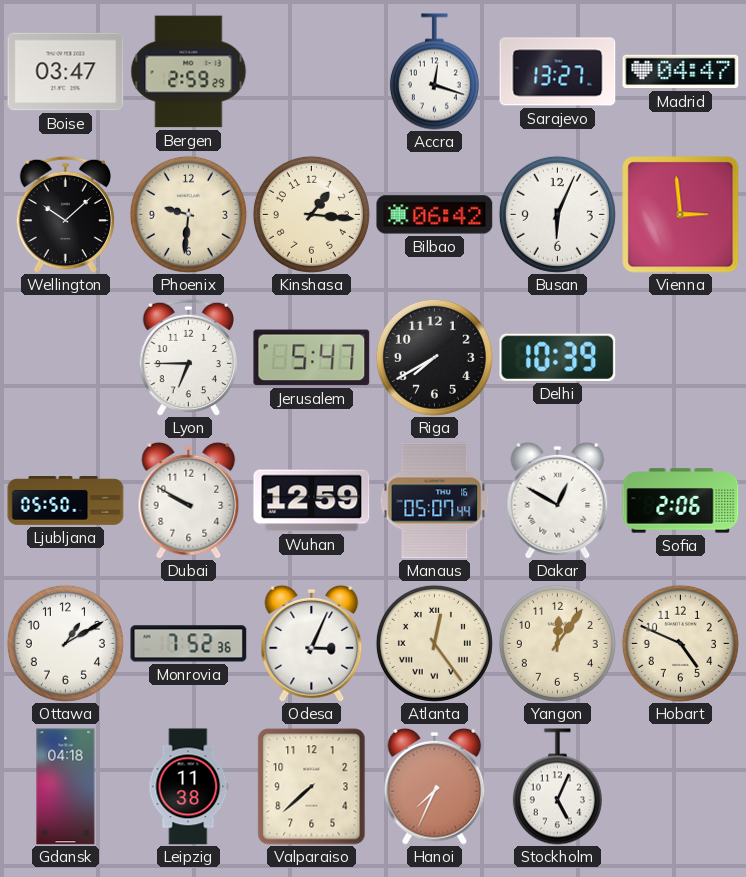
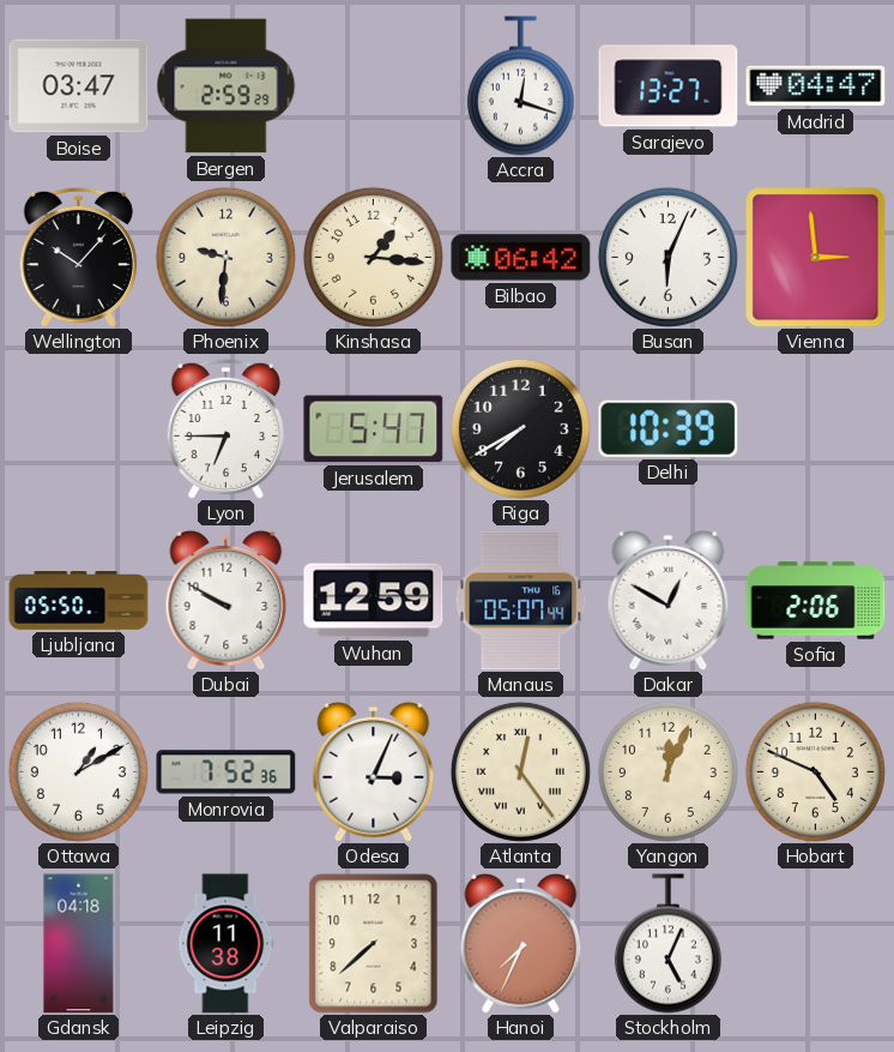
Wellington: 10:08 -> 10:07
Yangon: 12:06 -> 12:04
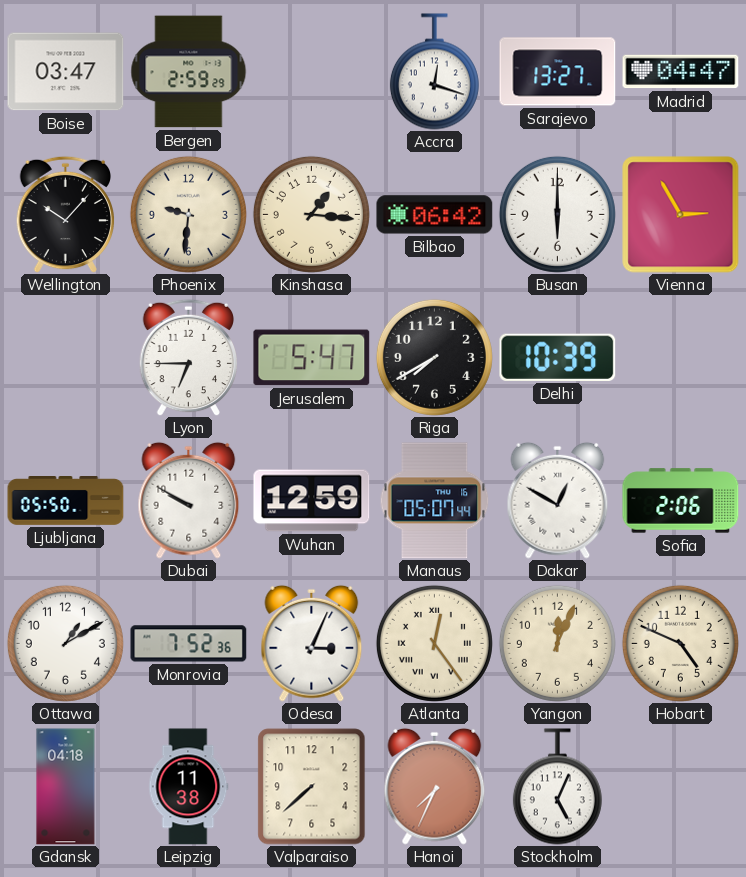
Busan: 6:04 -> 6:00
Vienna: 2:59 -> 2:55
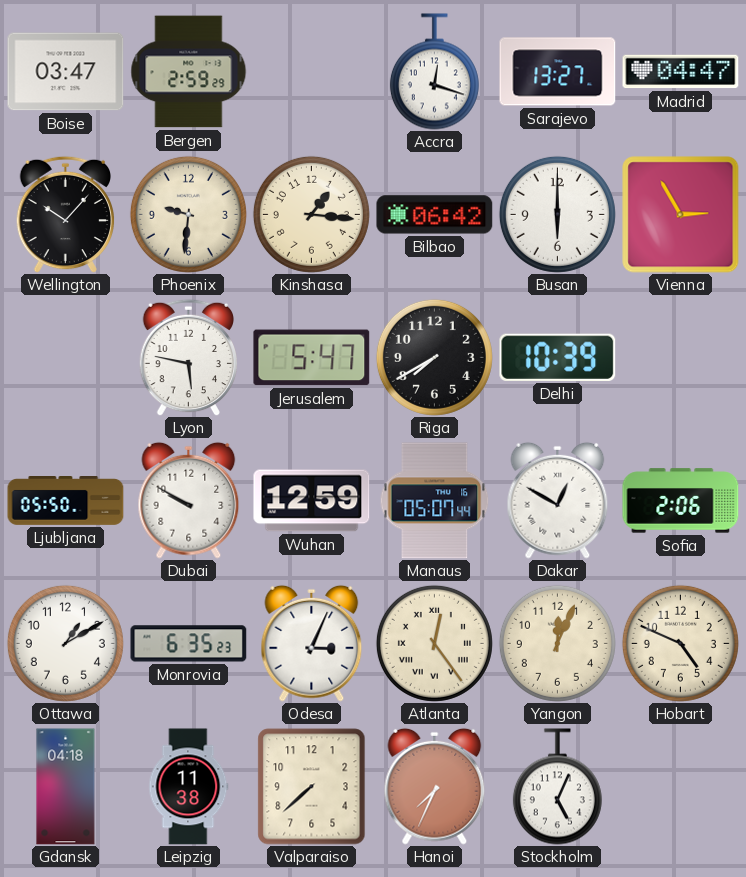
Lyon: 6:45 -> 5:47
Monrovia: 7:52 -> 6:35
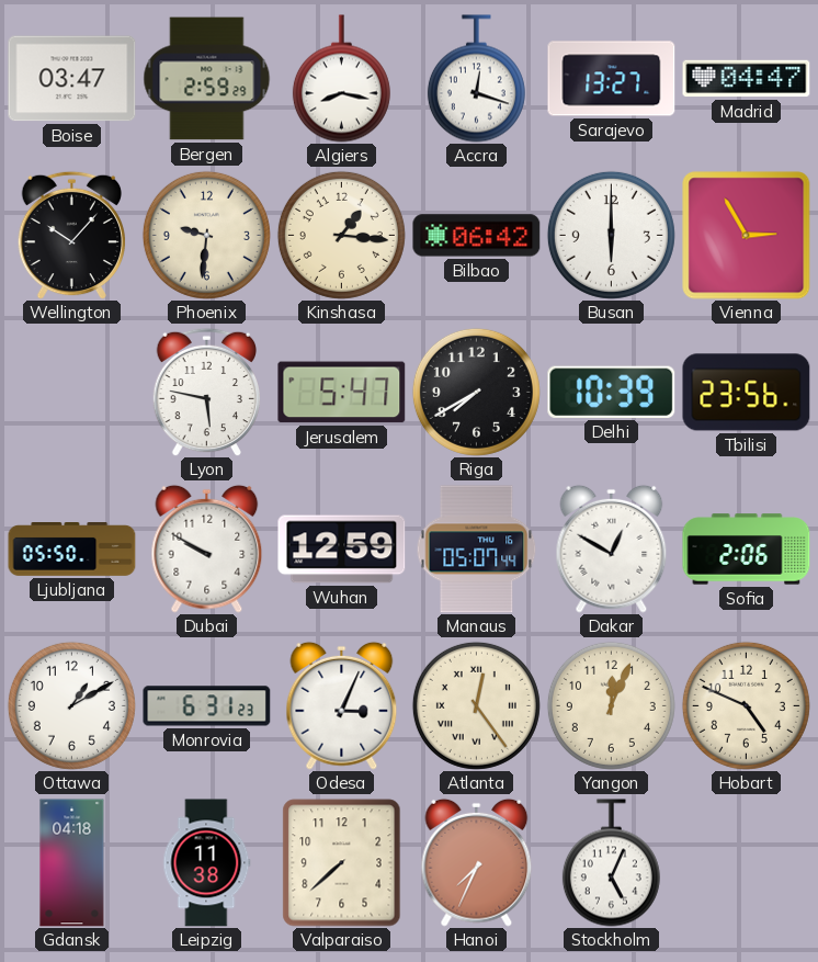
Algiers: none -> 8:17
Tbilisi: none -> 23:56
Monrovia: 6:35 -> 6:31
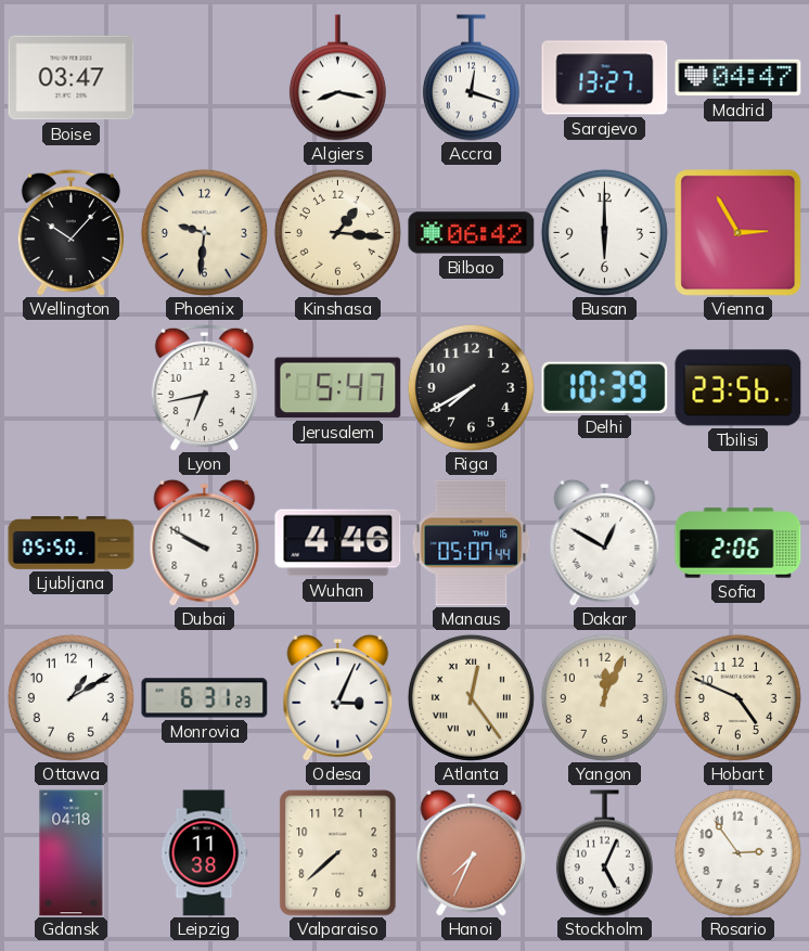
Bergen: 2:59 -> none
Lyon: 5:47 -> 6:43
Wuhan: 12:59 -> 4:46
Rosario: none -> 2:54
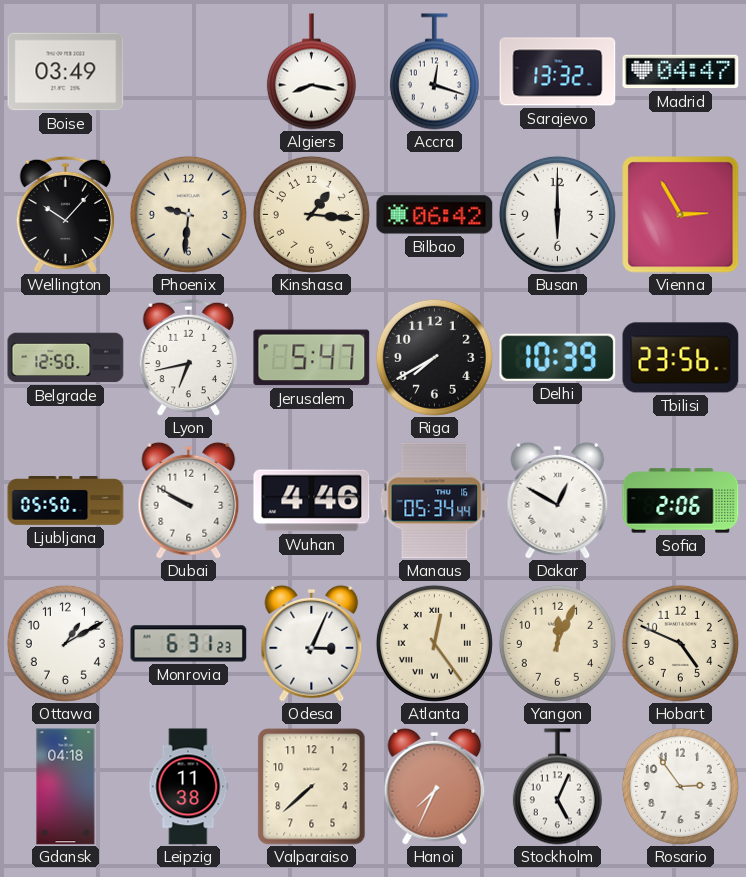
Boise: 03:47 -> 03:49
Sarajevo: 13:27 -> 13:32
Belgrade: none -> 12:50
Manaus: 05:07 -> 05:34
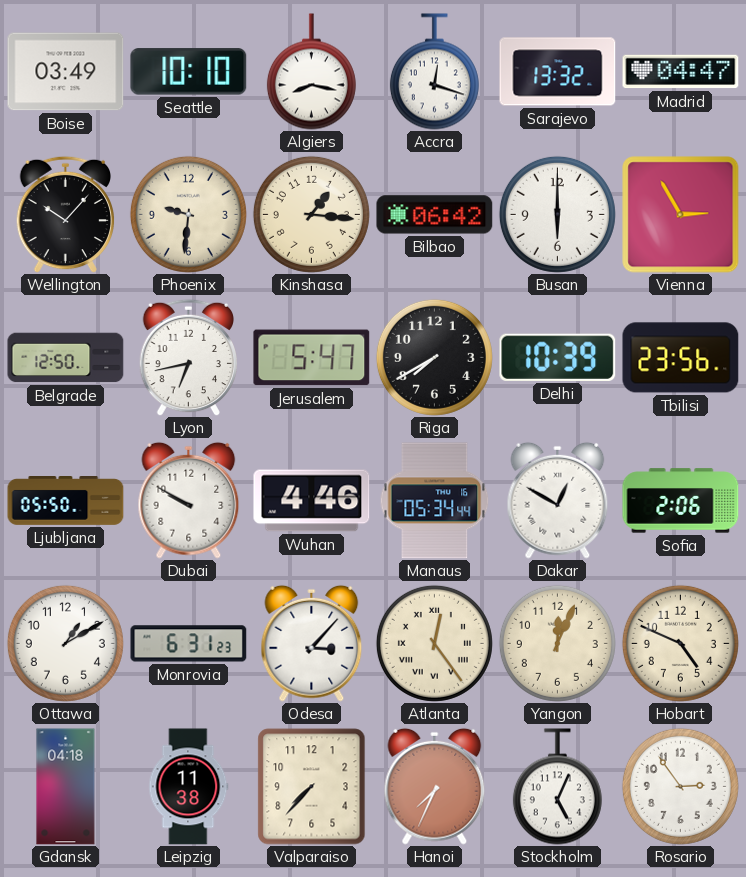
Seattle: none -> 10:10
Odesa: 3:04 -> 3:07
Valparaiso: 7:38 -> 7:37
